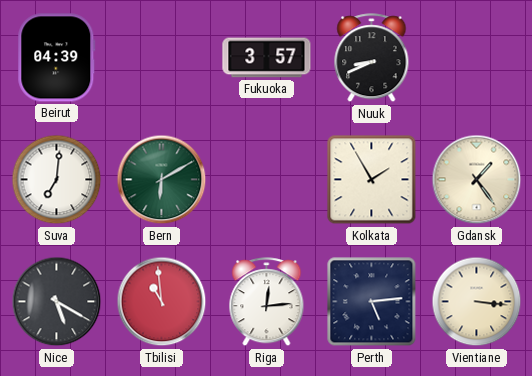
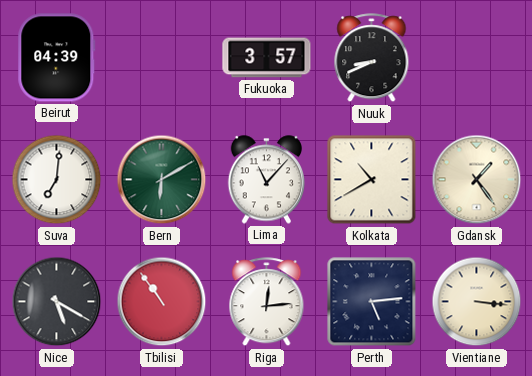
Lima: none -> 11:07
Kolkata: 1:55 -> 10:40
Tbilisi: 10:59 -> 10:54
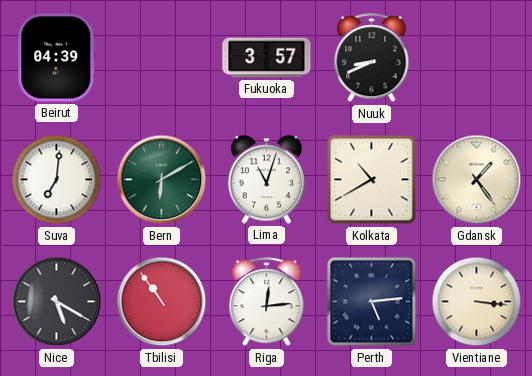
Lima: 11:07 -> 11:03
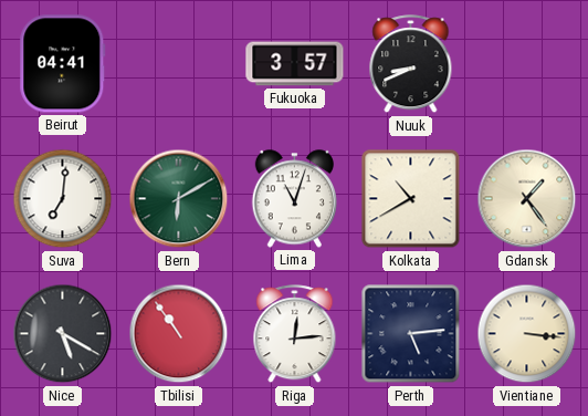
Beirut: 04:39 -> 04:41
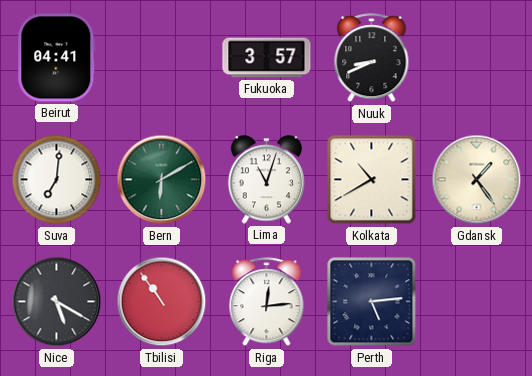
Vientiane: 3:16 -> none
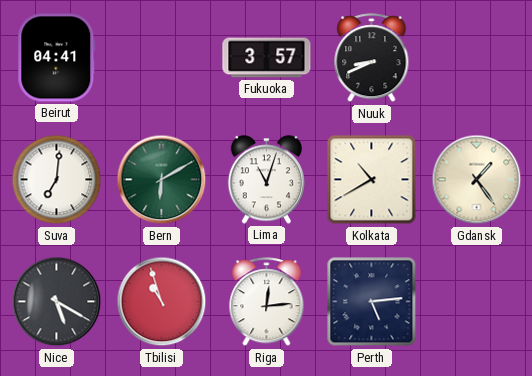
Tbilisi: 10:54 -> 10:57
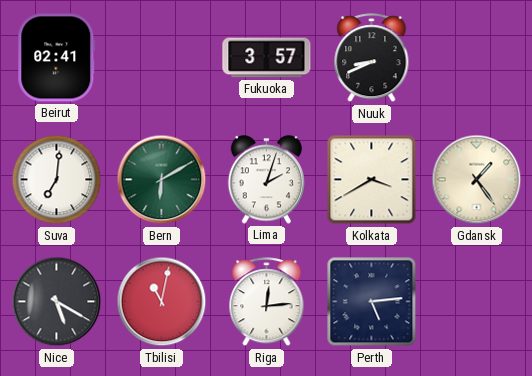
Beirut: 04:41 -> 02:41
Lima: 11:03 -> 2:03
Kolkata: 10:40 -> 3:40
Tbilisi: 10:57 -> 11:02
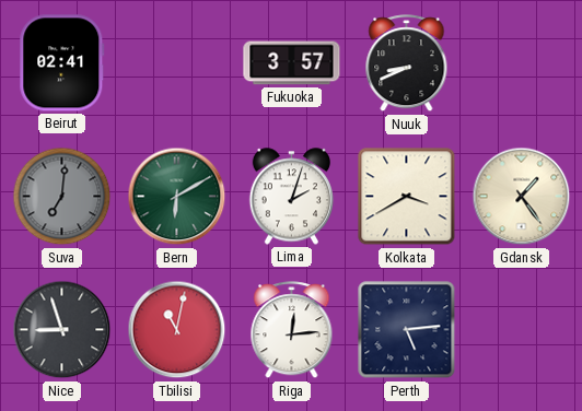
Suva dial: white -> grey
Nice: 5:20 -> 8:57
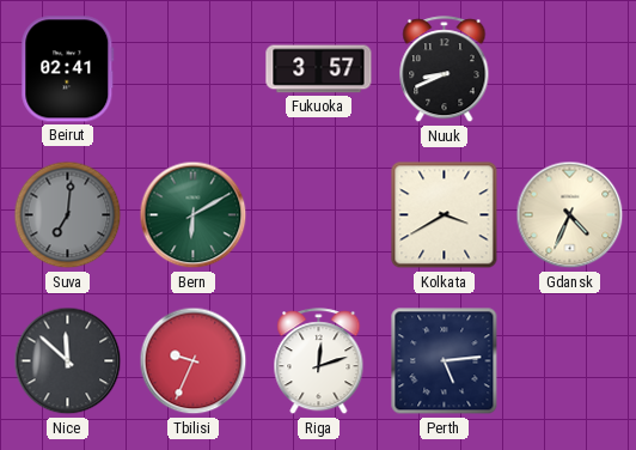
Lima: 2:03 -> none
Gdansk: 1:24 -> 4:34
Nice: 8:57 -> 11:52
Tbilisi: 11:02 -> 9:34
Riga: 12:14 -> 12:12
